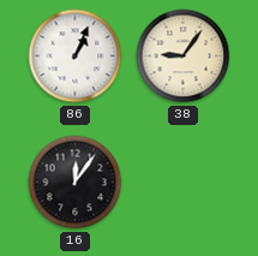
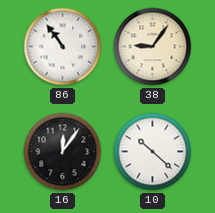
86: 1:04 -> 10:54
10: none -> 10:22
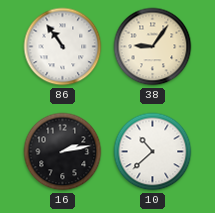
16: 12:06 -> 2:13
10: 10:22 -> 10:38
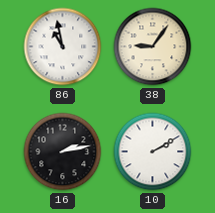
86: 10:54 -> 10:58
10: 10:38 -> 2:10
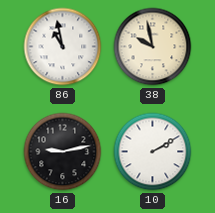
38: 9:06 -> 9:58
16: 2:13 -> 9:13
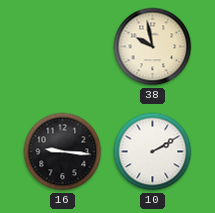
86: 10:58 -> none
16: 9:13 -> 9:16
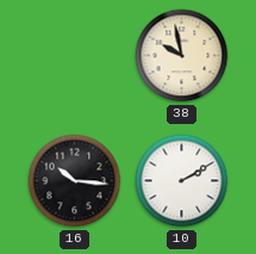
16: 9:16 -> 10:16
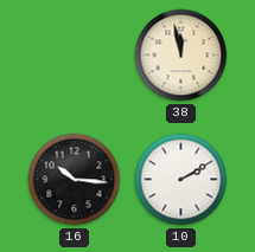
38: 9:58 -> 11:58
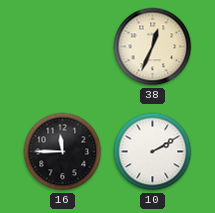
38: 11:58 -> 12:34
16: 10:16 -> 11:45
